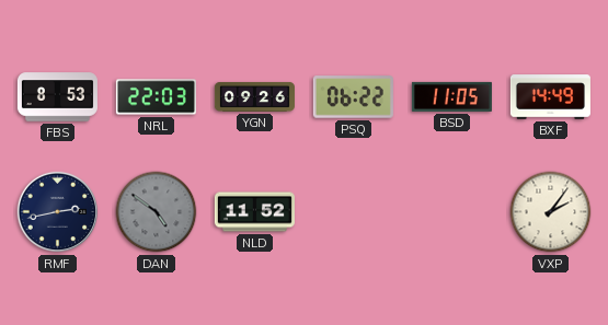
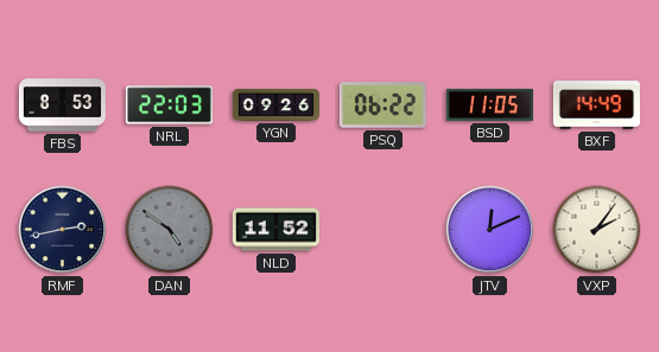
JTV: none -> 12:11
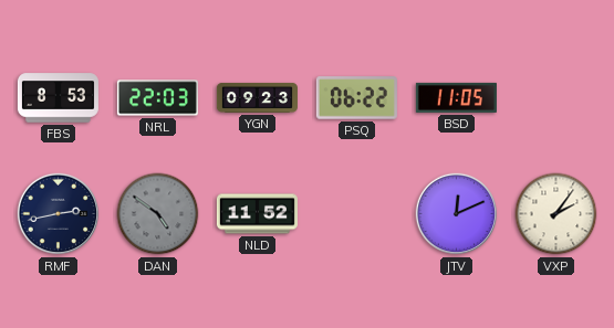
YGN: 09:26 -> 09:23
BXF: 14:49 -> none
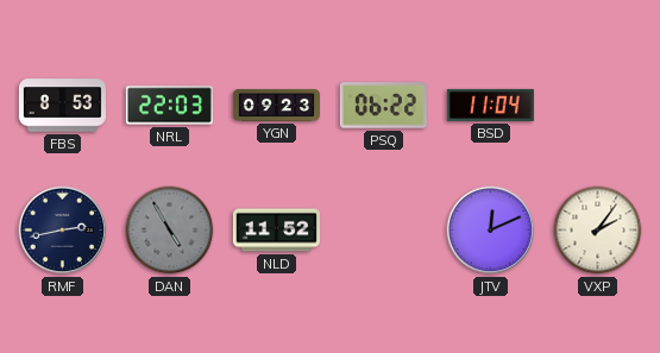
BSD: 11:05 -> 11:04
DAN: 4:51 -> 4:55
